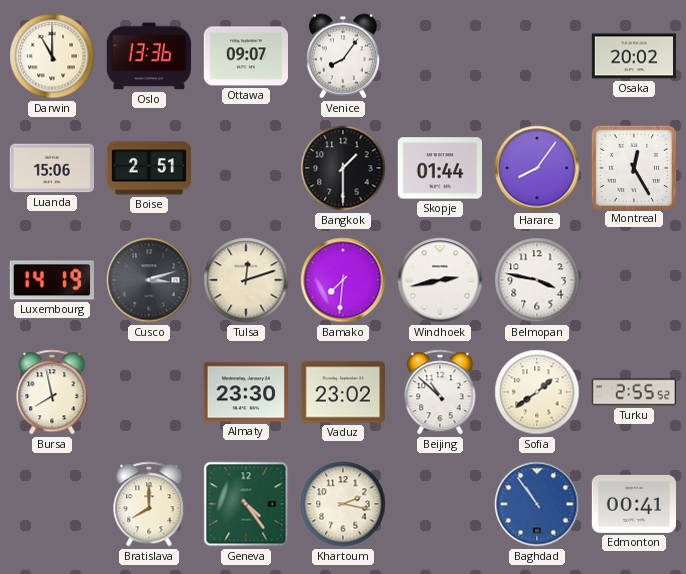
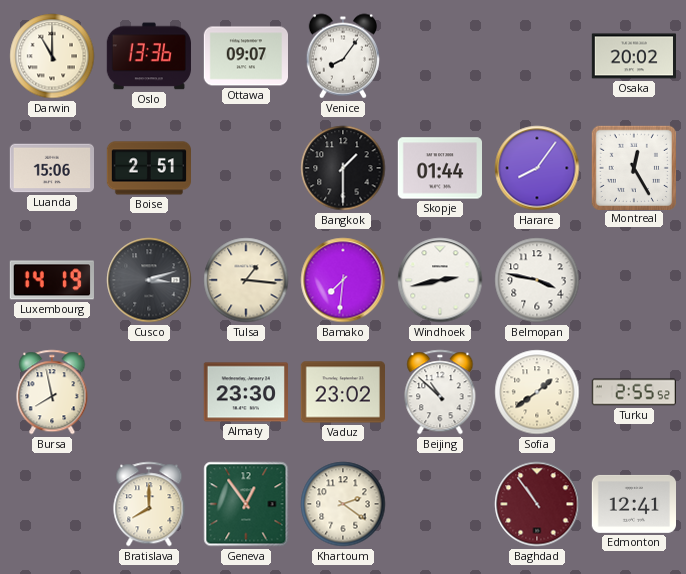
Tulsa: 12:12 -> 1:16
Geneva: 4:24 -> 12:54
Khartoum: 2:17 -> 2:21
Baghdad dial: blue -> burgundy
Edmonton: 00:41 -> 12:41
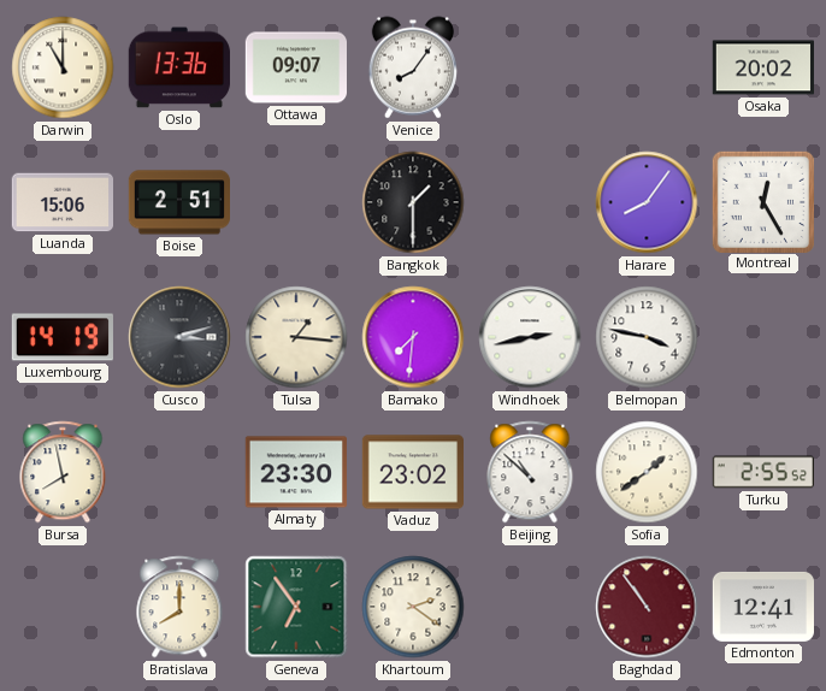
Skopje: 01:44 -> none
Geneva: 12:54 -> 6:54
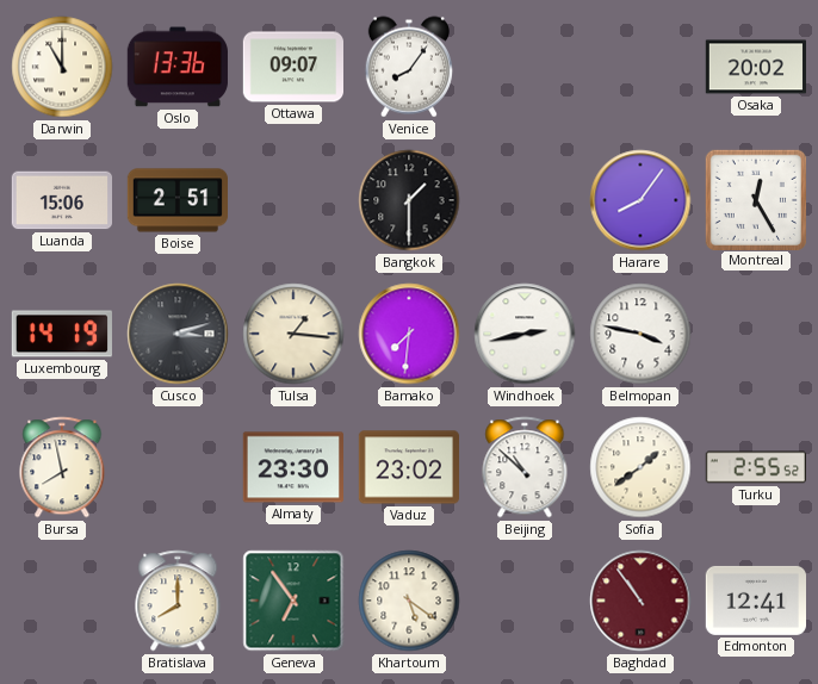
Khartoum: 2:21 -> 5:21
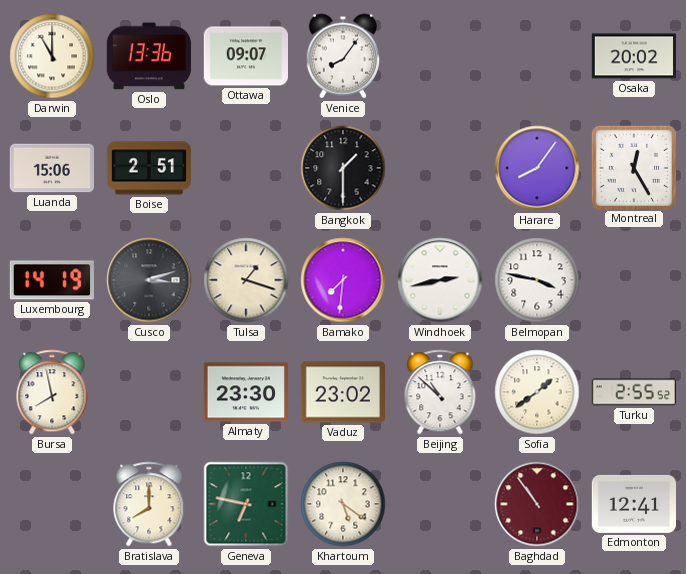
Tulsa: 1:16 -> 1:18
Geneva: 6:54 -> 6:47
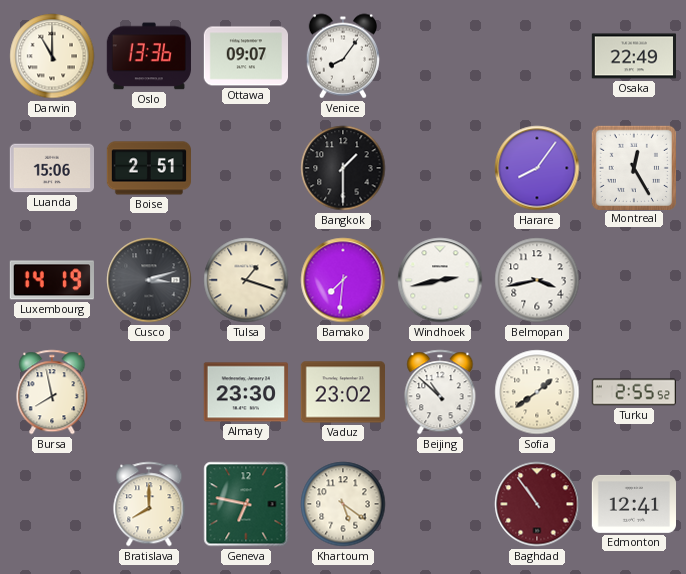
Osaka: 20:02 -> 22:49
Belmopan: 3:47 -> 3:43
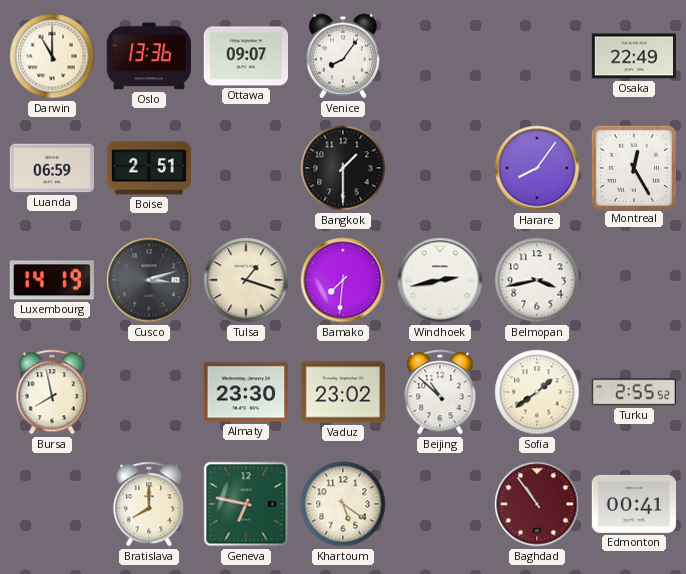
Luanda: 15:06 -> 06:59
Edmonton: 12:41 -> 00:41
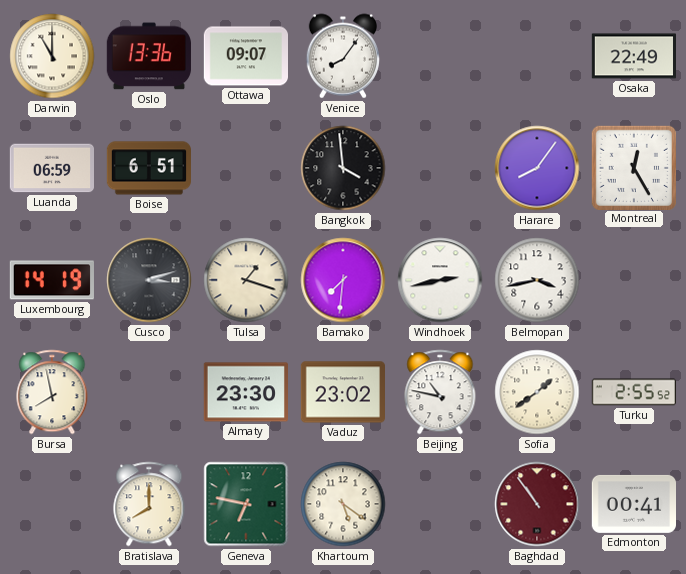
Boise: 2:51 -> 6:51
Bangkok: 1:30 -> 3:59
Beijing: 10:52 -> 10:47
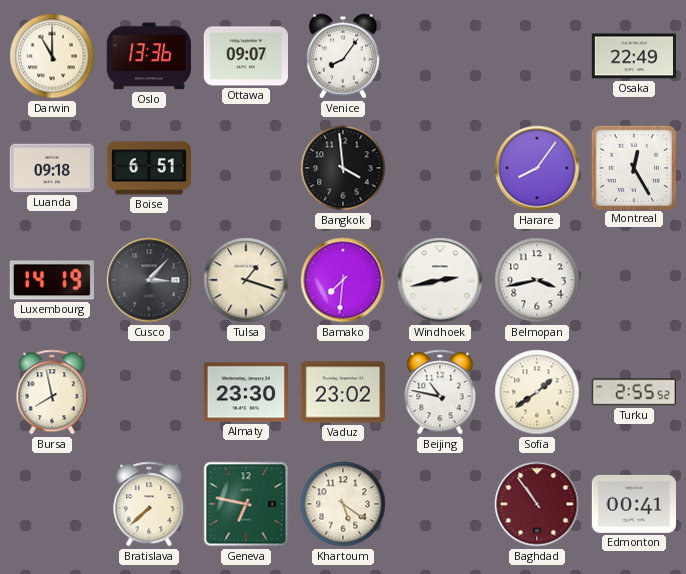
Luanda: 06:59 -> 09:18
Cusco: 3:12 -> 3:07
Bratislava: 8:00 -> 7:38
